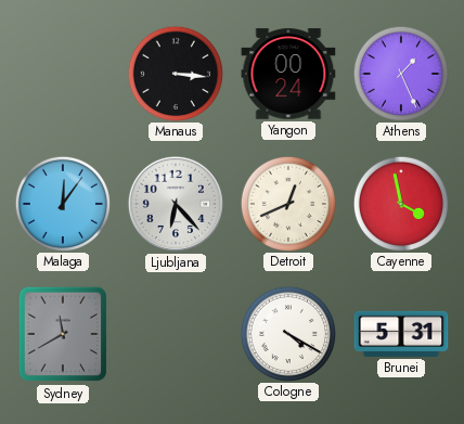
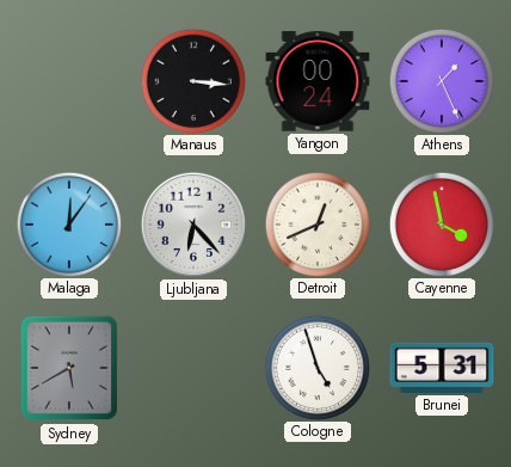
Sydney: 11:40 -> 5:40
Cologne: 4:20 -> 4:57
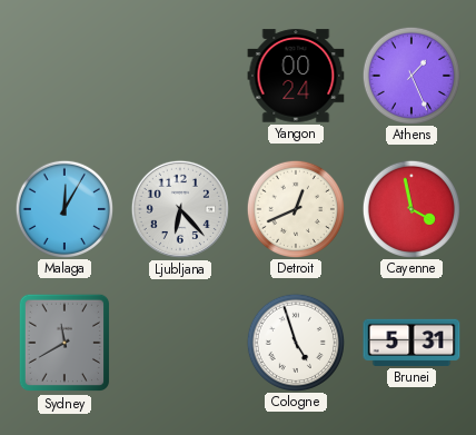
Manaus: 3:16 -> none
Malaga: 12:06 -> 12:05
Sydney: 5:40 -> 11:40
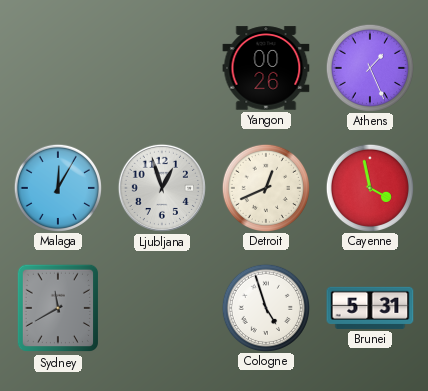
Yangon: 00:24 -> 00:26
Ljubljana: 6:23 -> 12:57
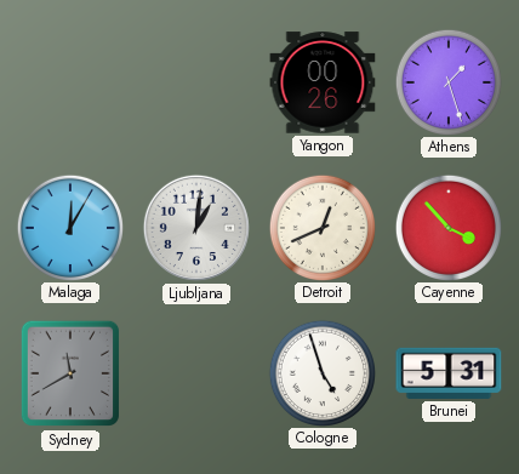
Athens: 1:26 -> 1:27
Ljubljana: 12:57 -> 1:01
Cayenne: 3:58 -> 3:53
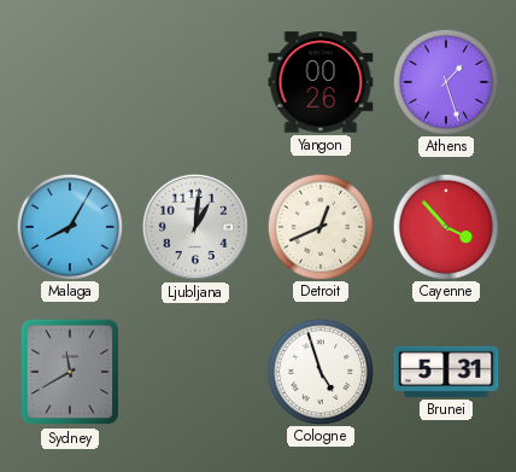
Malaga: 12:05 -> 8:05
